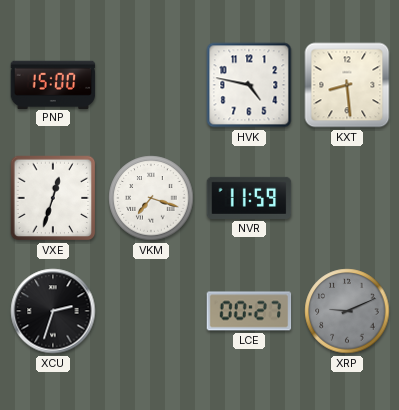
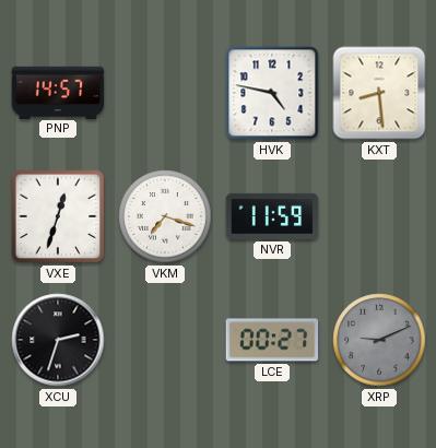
PNP: 15:00 -> 14:57
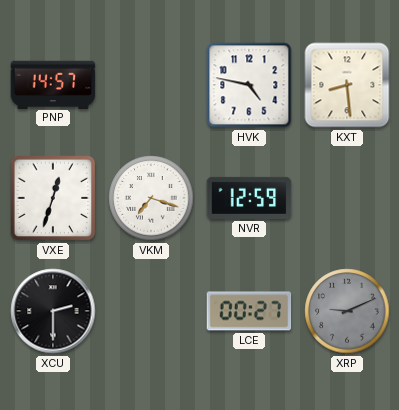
NVR: 11:59 -> 12:59
XCU: 2:33 -> 2:30
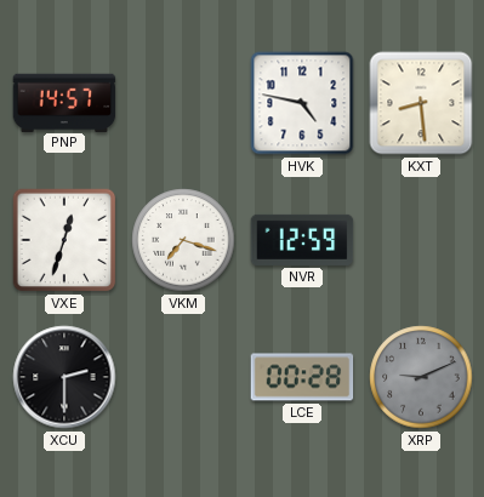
LCE: 00:27 -> 00:28
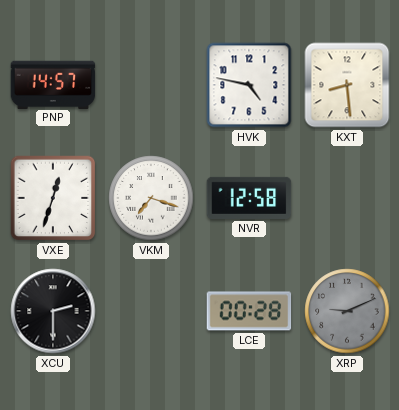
NVR: 12:59 -> 12:58
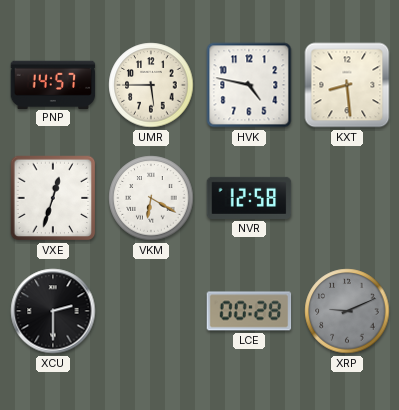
UMR: none -> 5:45
VKM: 7:18 -> 6:20
